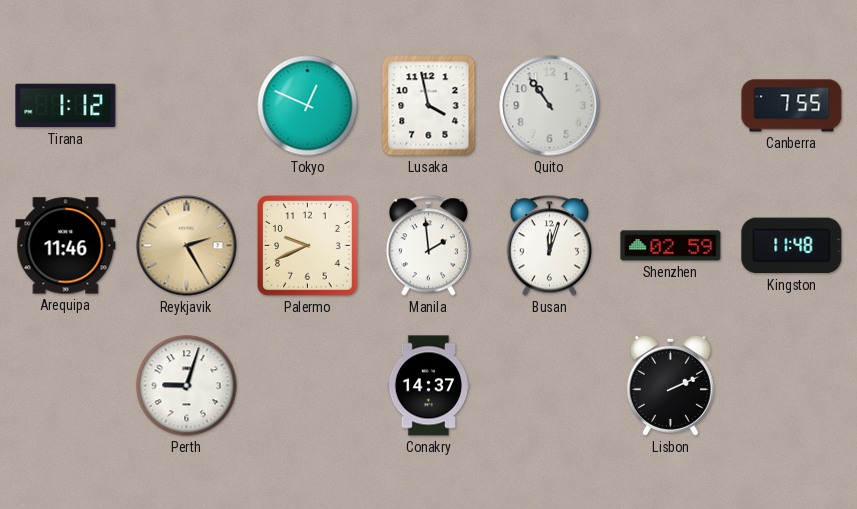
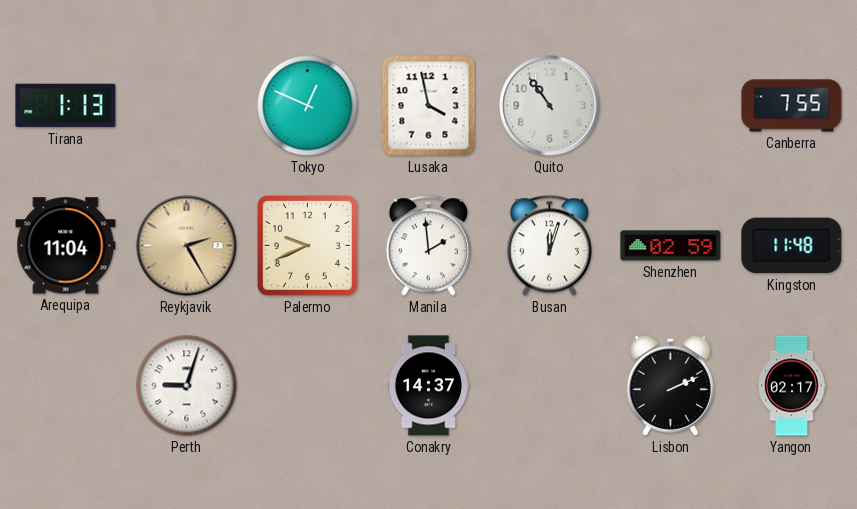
Tirana: 1:12 -> 1:13
Arequipa: 11:46 -> 11:04
Yangon: none -> 02:17
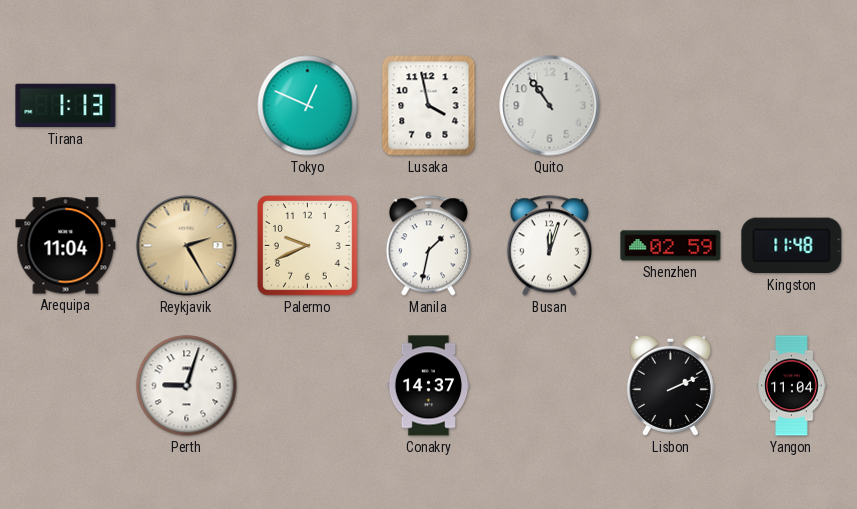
Canberra: 7:55 -> none
Manila: 1:59 -> 1:32
Yangon: 02:17 -> 11:04
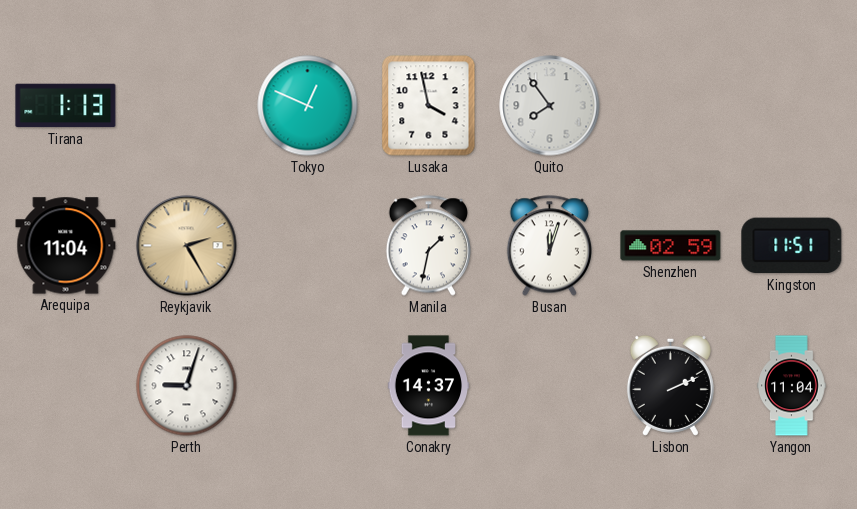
Quito: 10:54 -> 7:54
Palermo: 9:41 -> none
Kingston: 11:48 -> 11:51
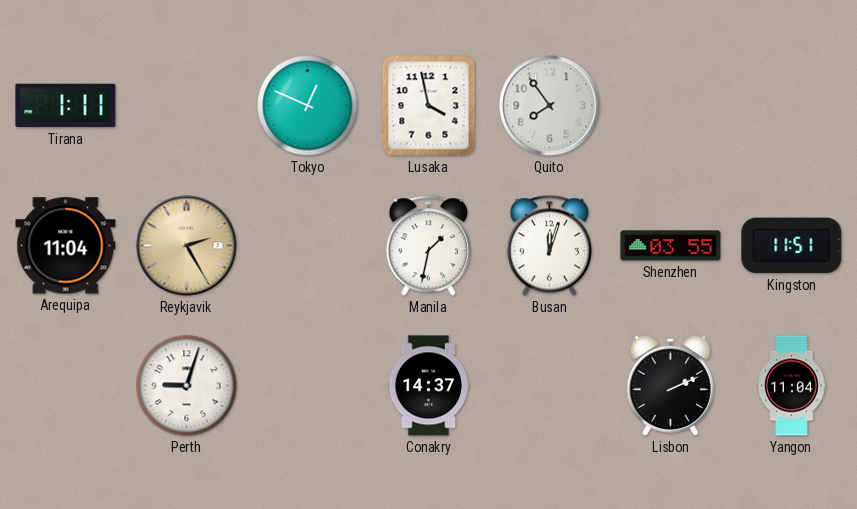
Tirana: 1:13 -> 1:11
Shenzhen: 02:59 -> 03:55
